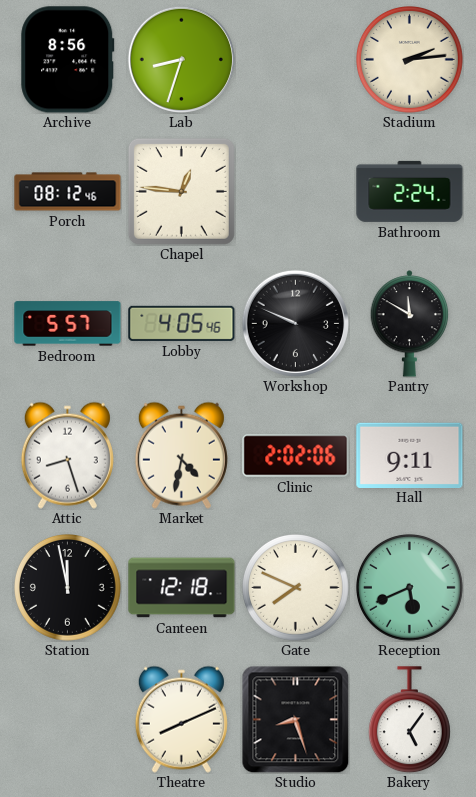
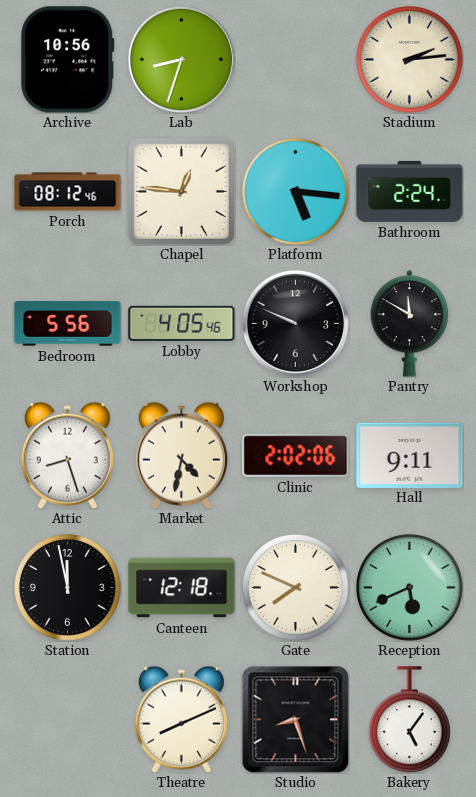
Archive: 8:56 -> 10:56
Platform: none -> 5:16
Bedroom: 5:57 -> 5:56
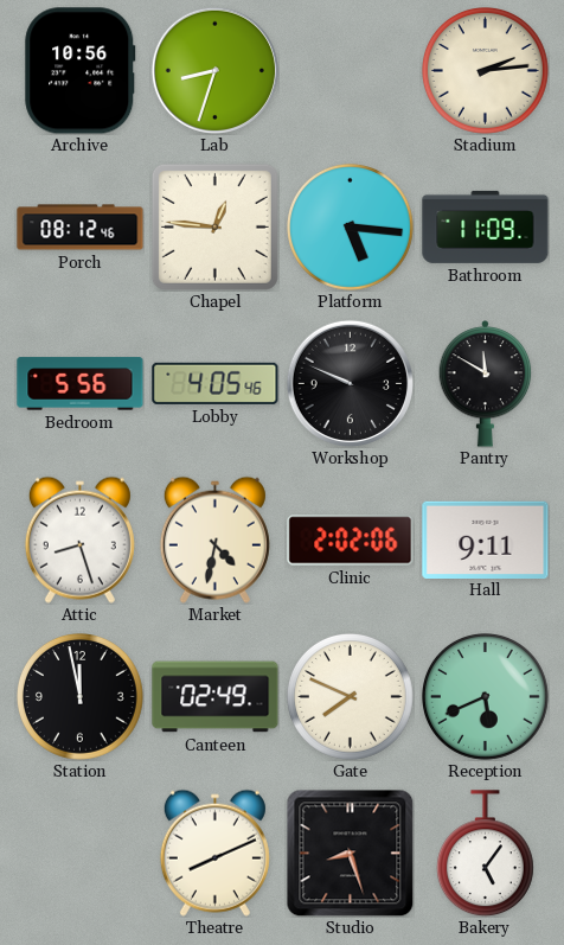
Bathroom: 2:24 -> 11:09
Canteen: 12:18 -> 02:49
